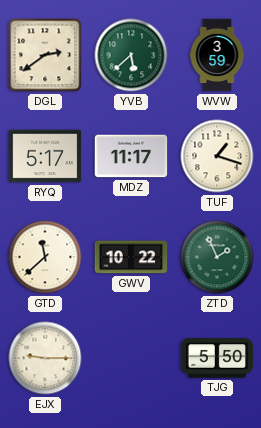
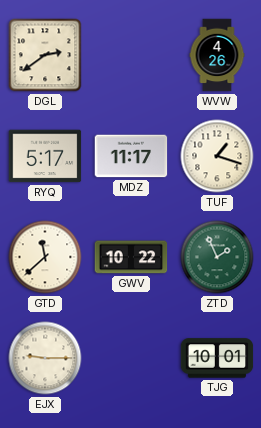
YVB: 5:38 -> none
WVW: 3:59 -> 4:26
TJG: 5:50 -> 10:01
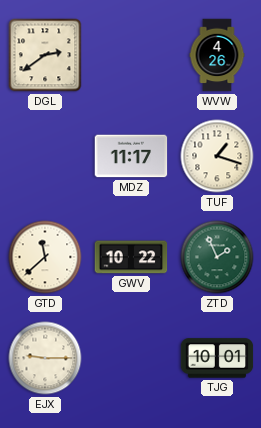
RYQ: 5:17 -> none
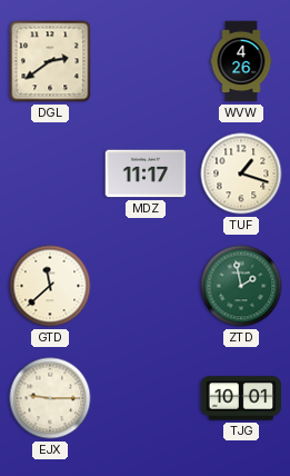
GWV: 10:22 -> none
ZTD: 1:56 -> 1:58
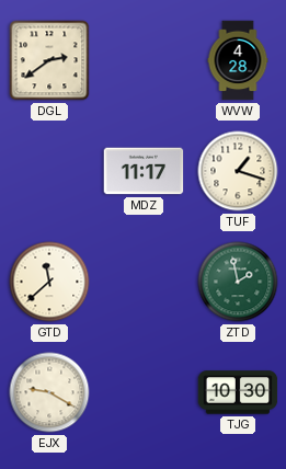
WVW: 4:26 -> 4:28
EJX: 9:15 -> 9:20
TJG: 10:01 -> 10:30
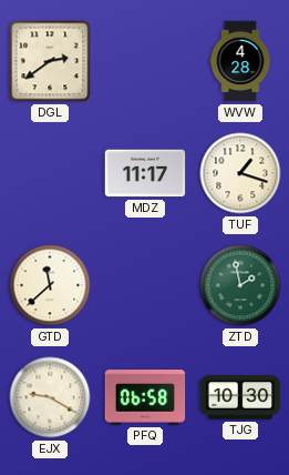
PFQ: none -> 06:58
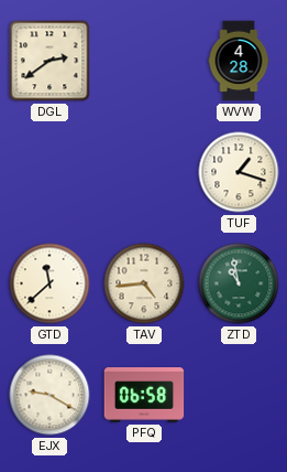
MDZ: 11:17 -> none
TAV: none -> 4:44
ZTD: 1:58 -> 10:58
TJG: 10:30 -> none
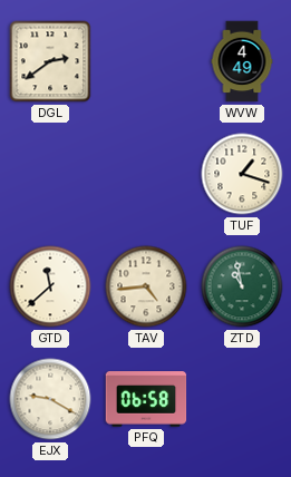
WVW: 4:28 -> 4:49
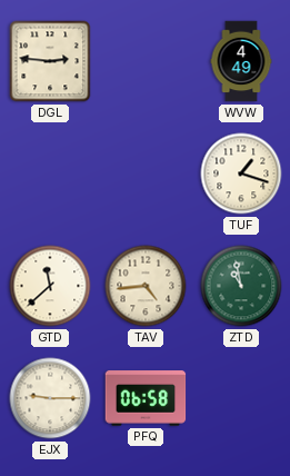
DGL: 2:39 -> 2:46
EJX: 9:20 -> 9:15
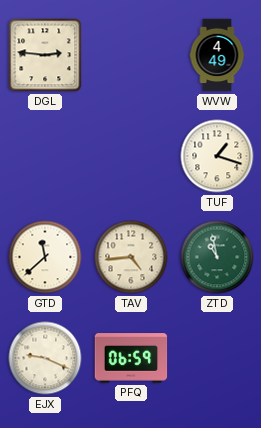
EJX: 9:15 -> 9:19
PFQ: 06:58 -> 06:59
